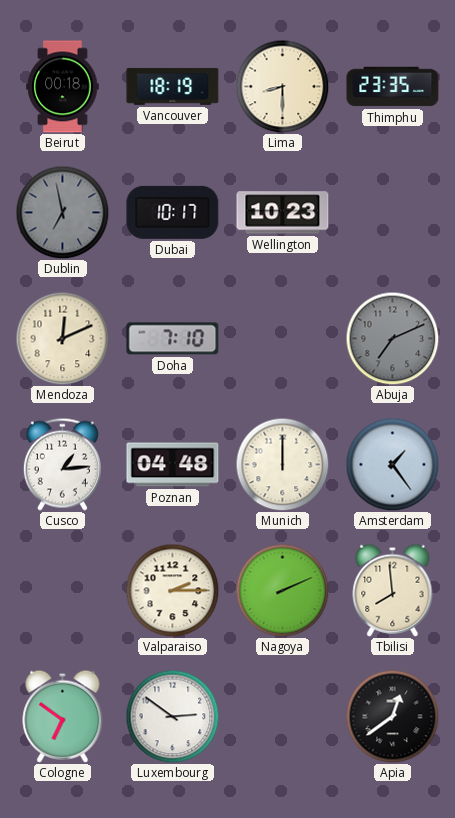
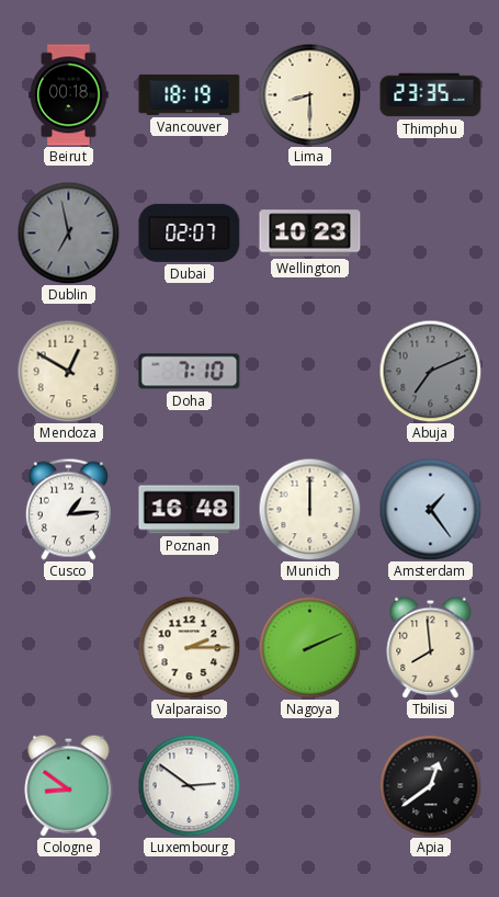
Dubai: 10:17 -> 02:07
Mendoza: 12:11 -> 12:50
Poznan: 04:48 -> 16:48
Cologne: 6:51 -> 8:51
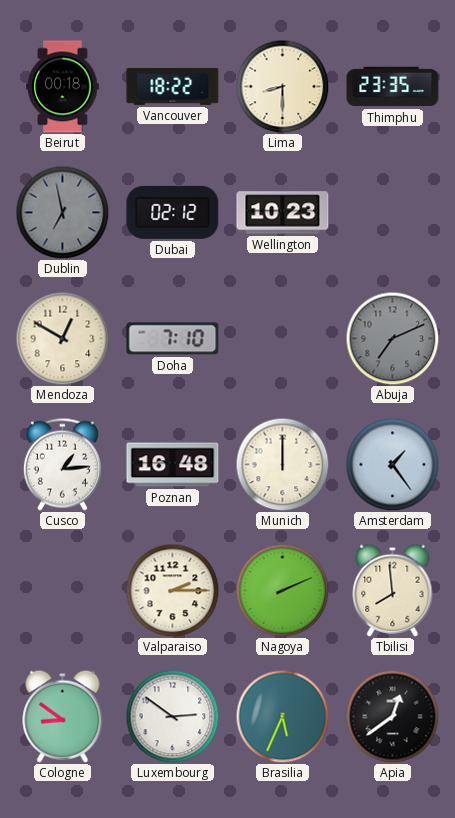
Vancouver: 18:19 -> 18:22
Dubai: 02:07 -> 02:12
Brasilia: none -> 5:34
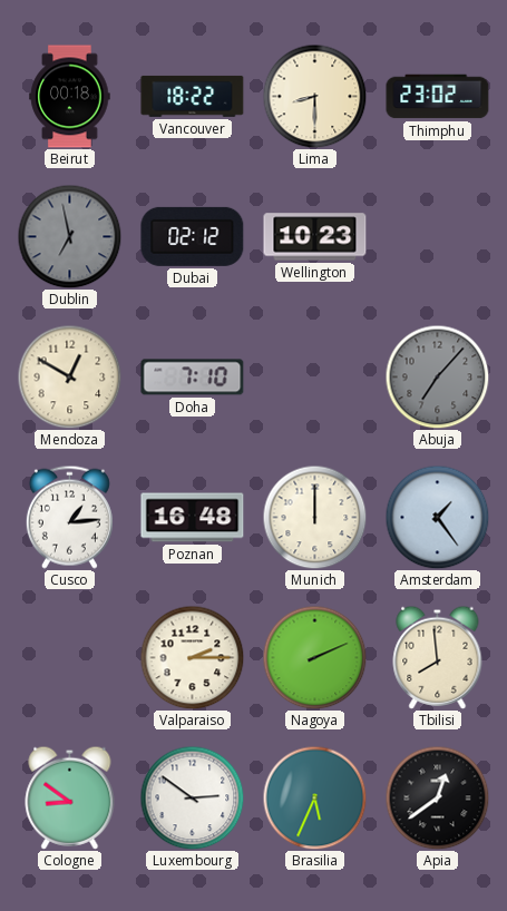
Thimphu: 23:35 -> 23:02
Abuja: 7:11 -> 7:07
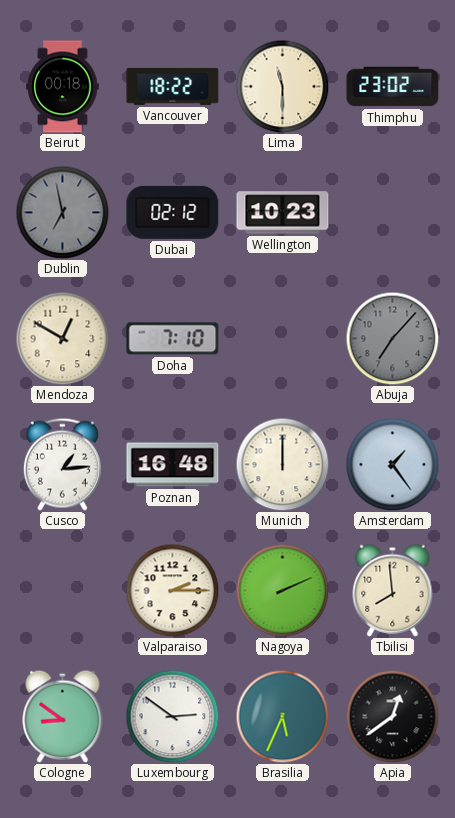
Lima: 8:30 -> 11:30
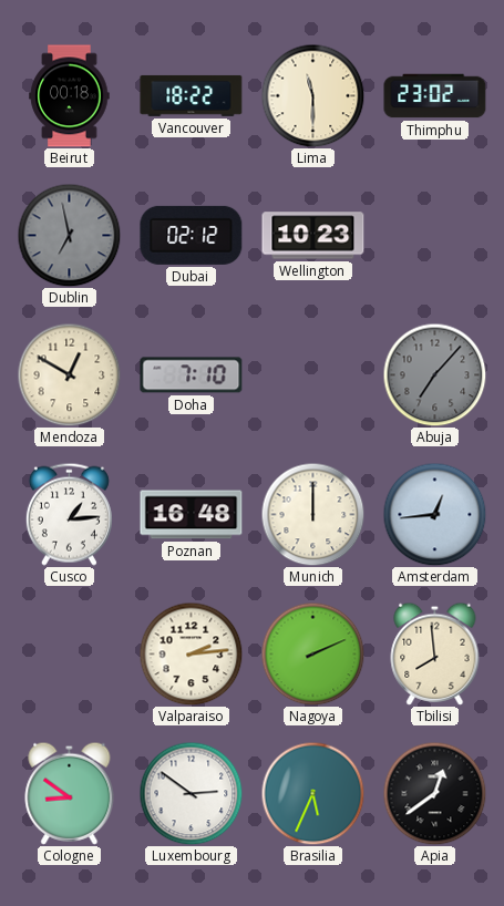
Amsterdam: 1:24 -> 12:44
Valparaiso: 2:15 -> 2:14
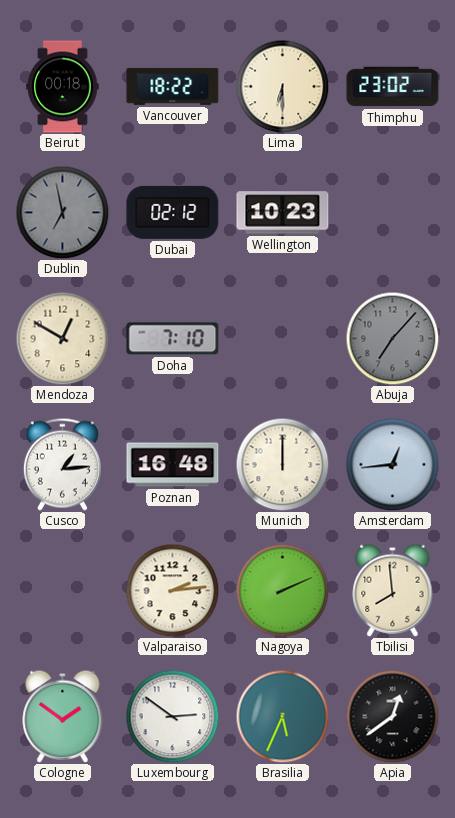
Lima: 11:30 -> 6:30
Cologne: 8:51 -> 1:51
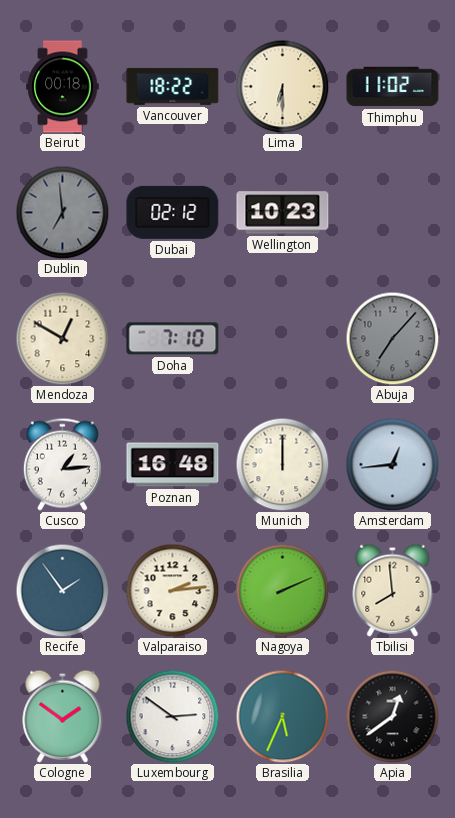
Thimphu: 23:02 -> 11:02
Dublin: 6:58 -> 6:59
Recife: none -> 1:54
